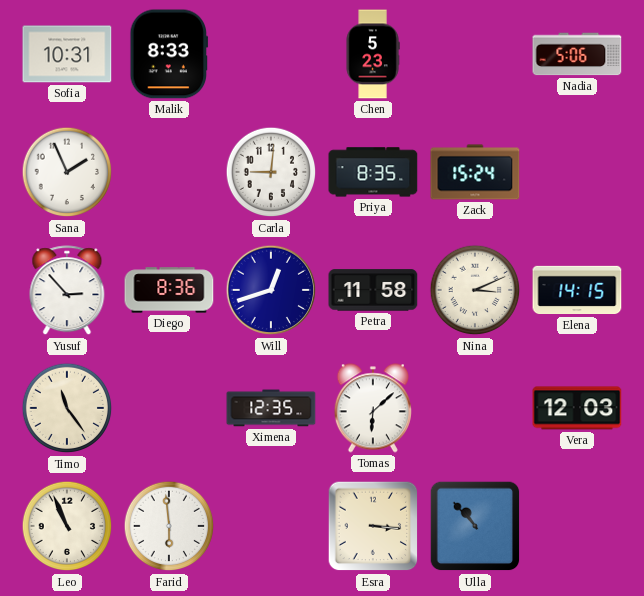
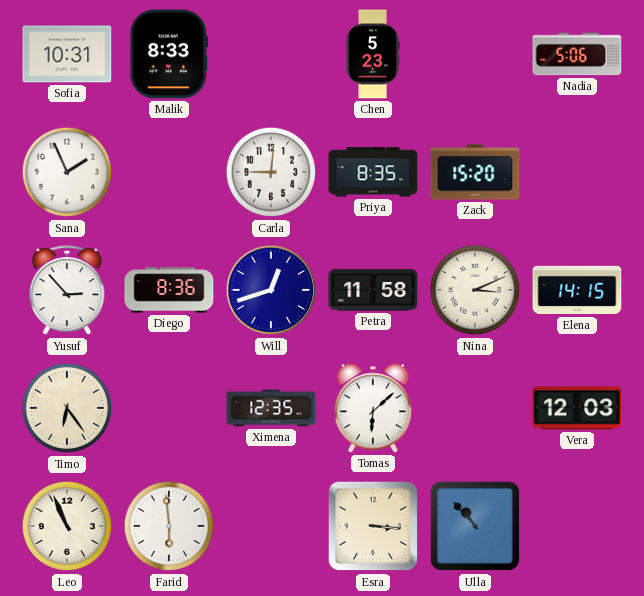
Zack: 15:24 -> 15:20
Timo: 11:24 -> 6:24
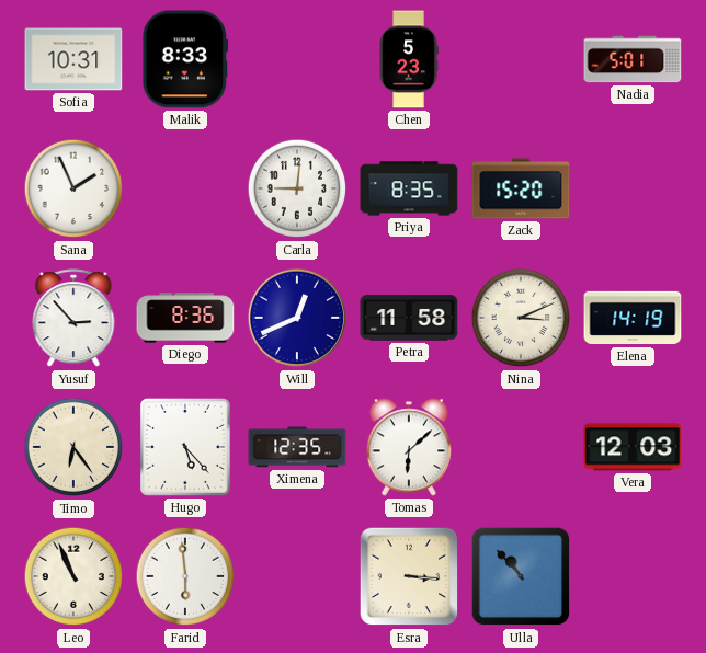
Nadia: 5:06 -> 5:01
Will: 12:42 -> 12:41
Elena: 14:15 -> 14:19
Hugo: none -> 5:23
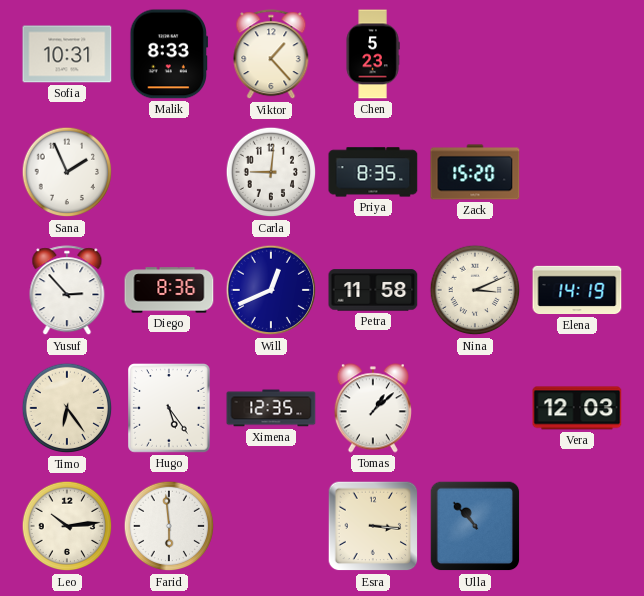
Viktor: none -> 1:23
Nadia: 5:01 -> none
Hugo: 5:23 -> 5:24
Tomas: 6:08 -> 1:08
Leo: 10:56 -> 10:14
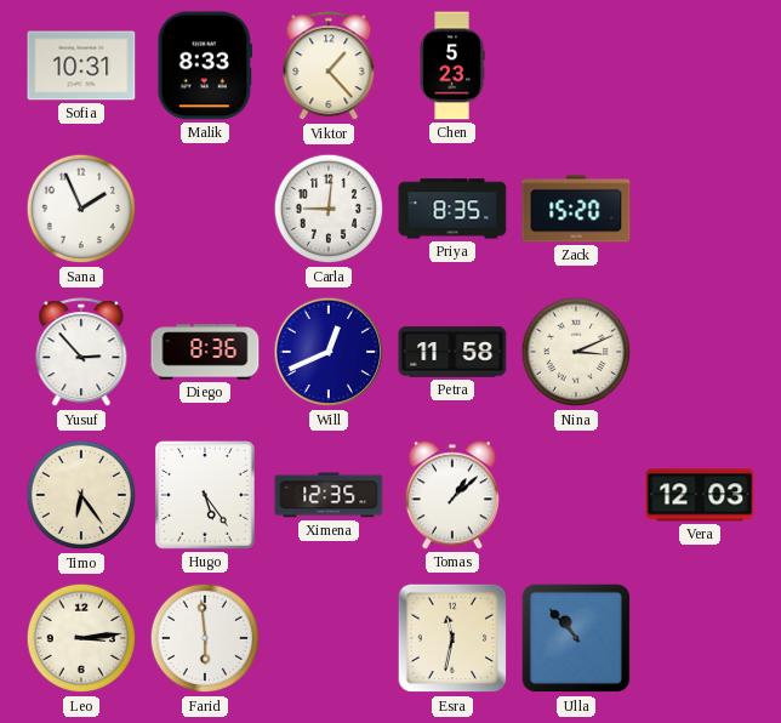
Elena: 14:19 -> none
Leo: 10:14 -> 3:14
Esra: 3:16 -> 11:32
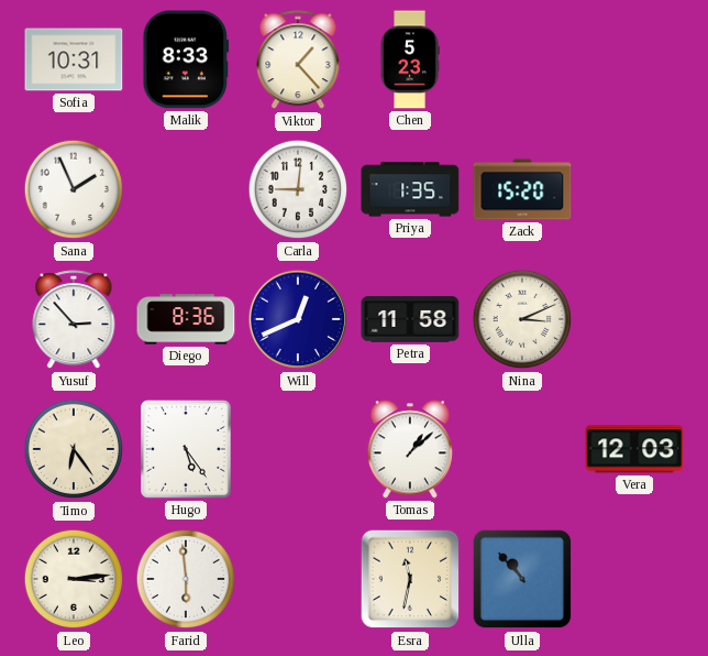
Priya: 8:35 -> 1:35
Ximena: 12:35 -> none
